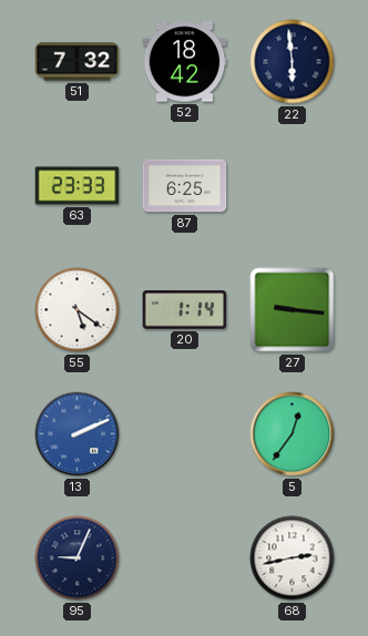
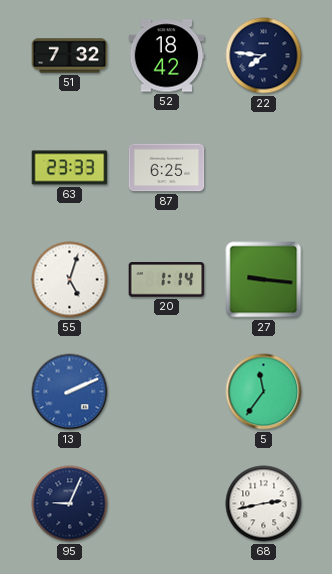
22: 5:59 -> 7:46
55: 5:21 -> 5:03
5: 12:36 -> 11:36
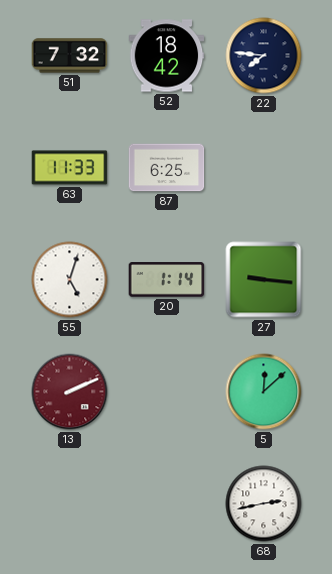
63: 23:33 -> 11:33
13 dial: blue -> burgundy
5: 11:36 -> 12:08
95: 9:04 -> none
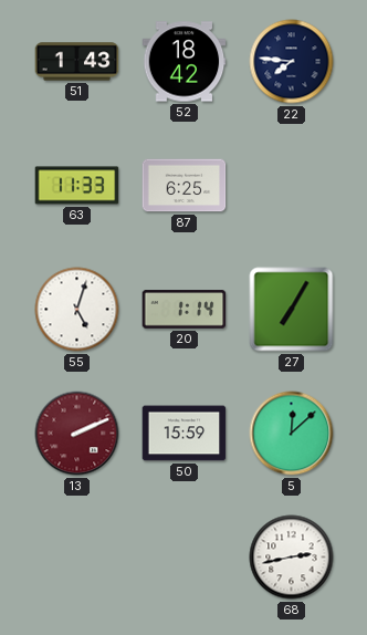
51: 7:32 -> 1:43
27: 9:16 -> 7:05
50: none -> 15:59
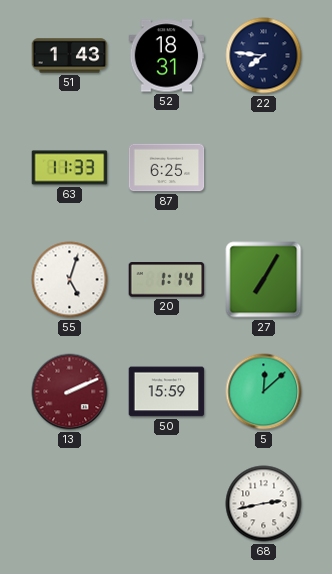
52: 18:42 -> 18:31
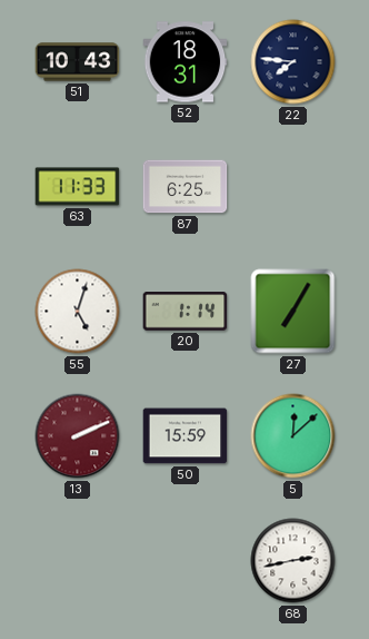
51: 1:43 -> 10:43
